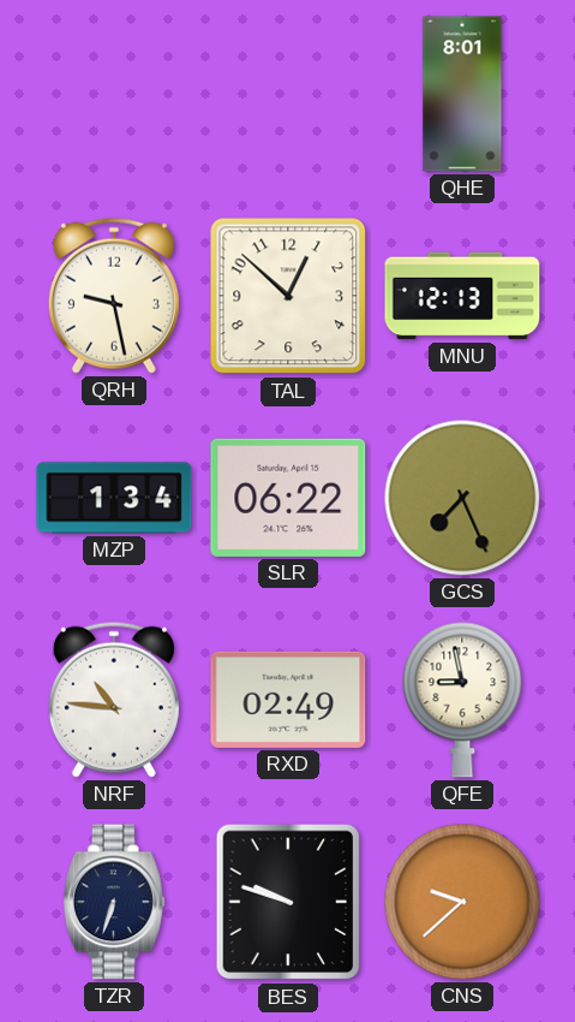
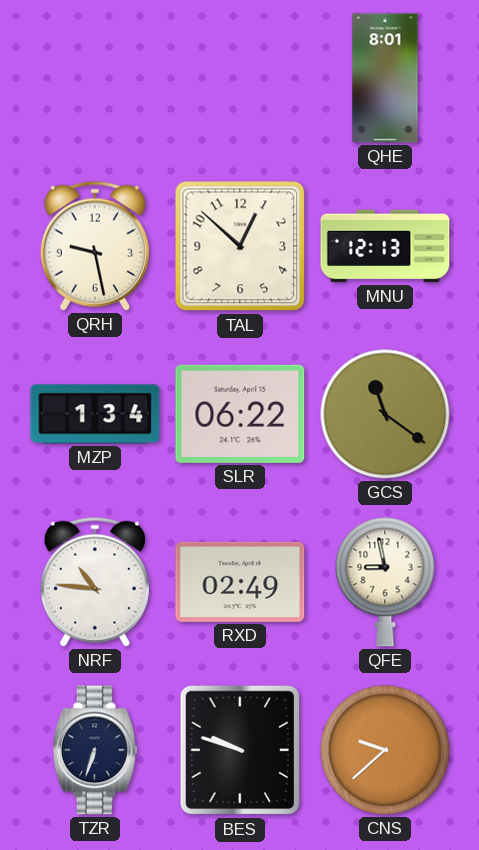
GCS: 7:26 -> 11:21
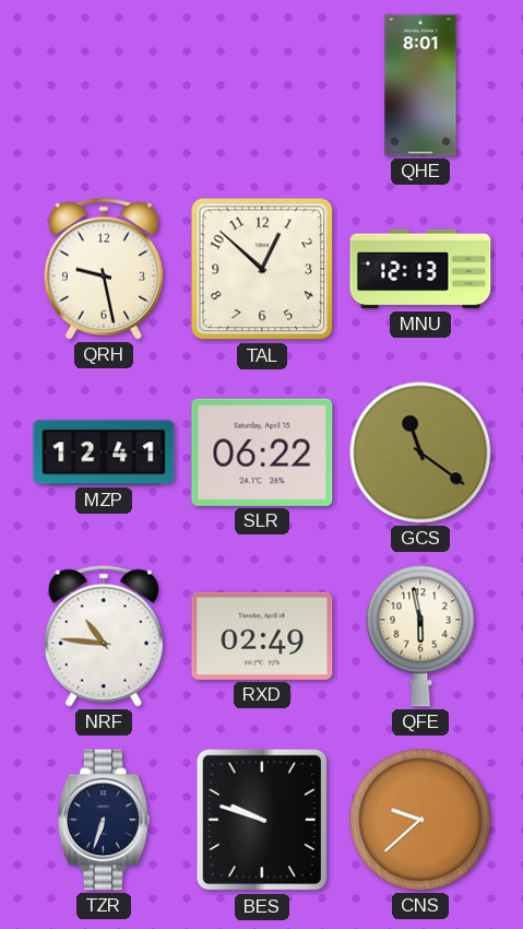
MZP: 1:34 -> 12:41
QFE: 8:58 -> 5:58
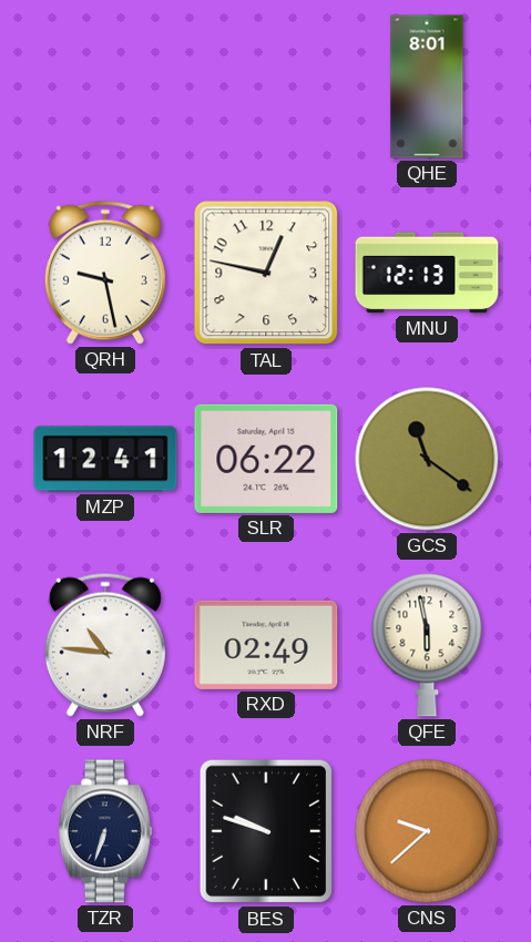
TAL: 12:52 -> 12:47
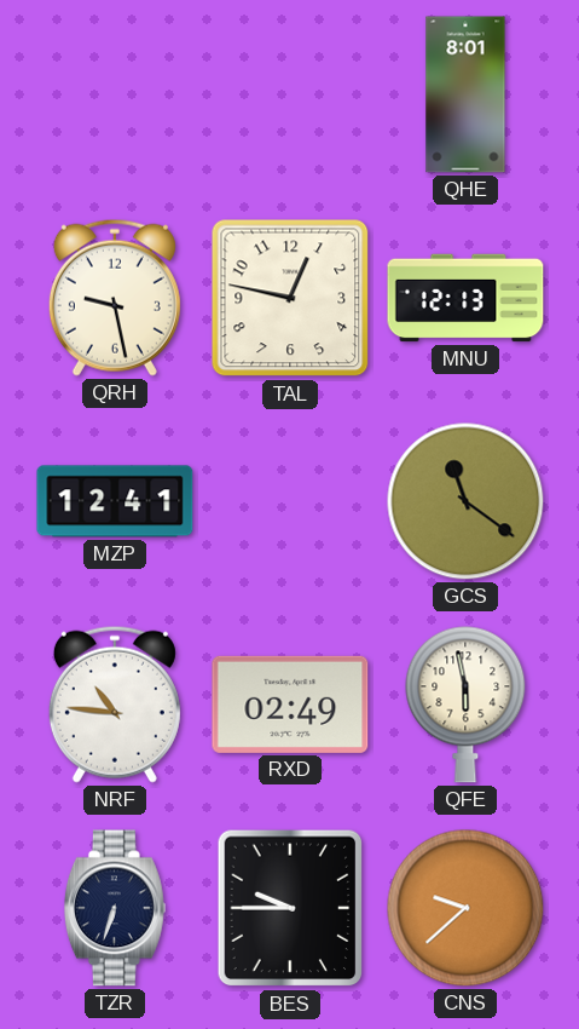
SLR: 06:22 -> none
BES: 9:48 -> 9:45
